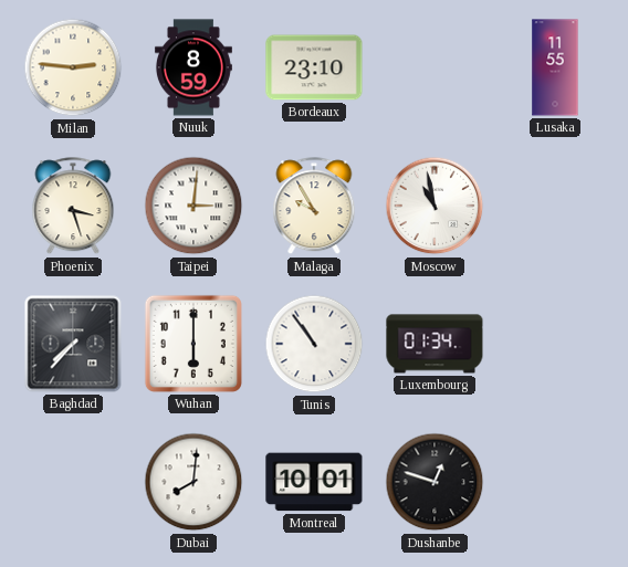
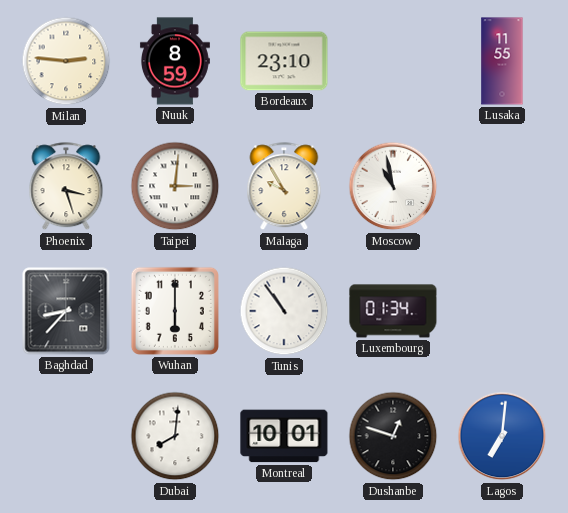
Baghdad: 7:37 -> 8:37
Lagos: none -> 7:01
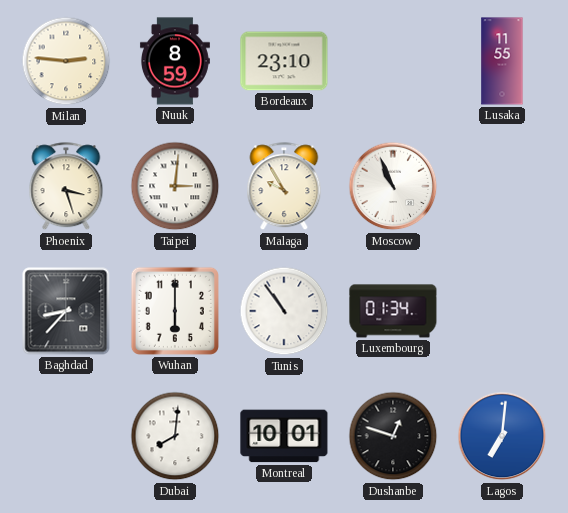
Moscow: 10:58 -> 10:56
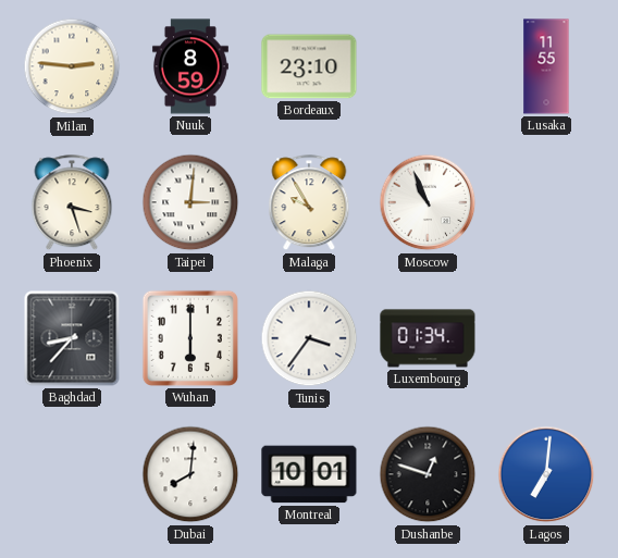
Tunis: 10:54 -> 3:36
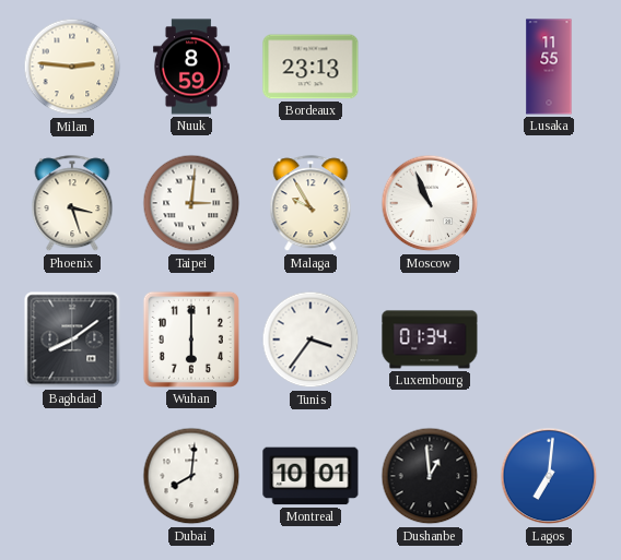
Bordeaux: 23:10 -> 23:13
Baghdad: 8:37 -> 8:09
Dushanbe: 12:48 -> 12:59
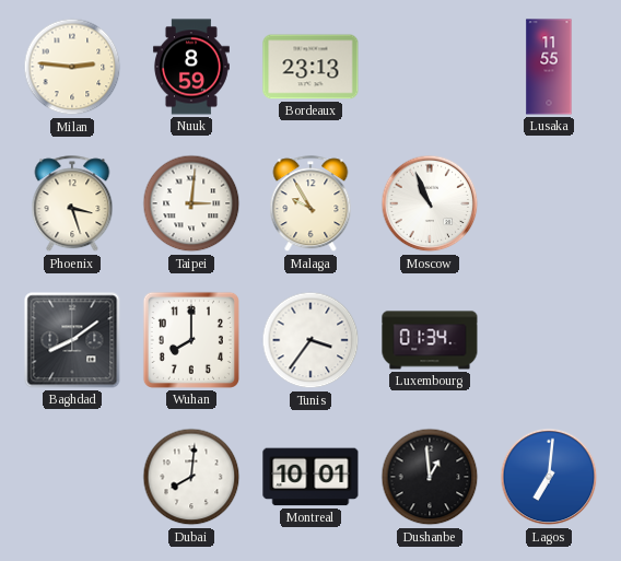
Wuhan: 6:00 -> 8:00
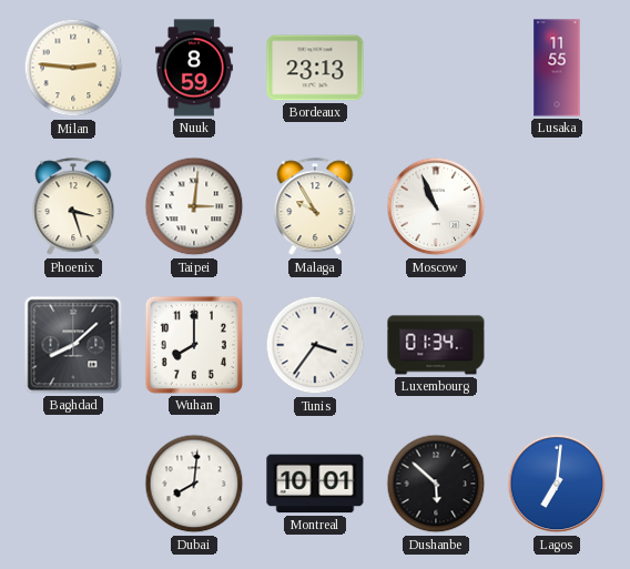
Baghdad: 8:09 -> 8:08
Dushanbe: 12:59 -> 5:52
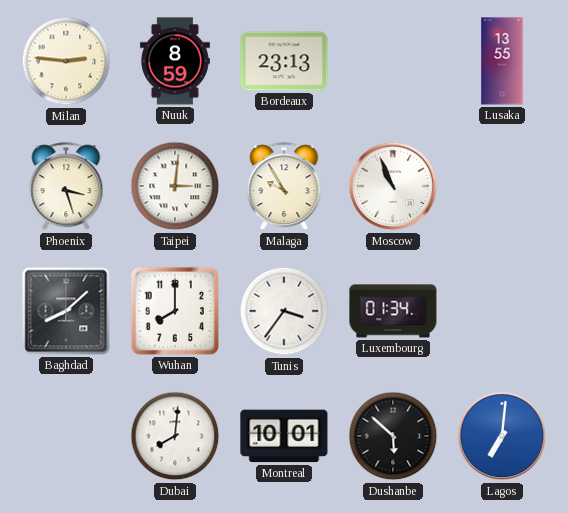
Lusaka: 11:55 -> 13:55
